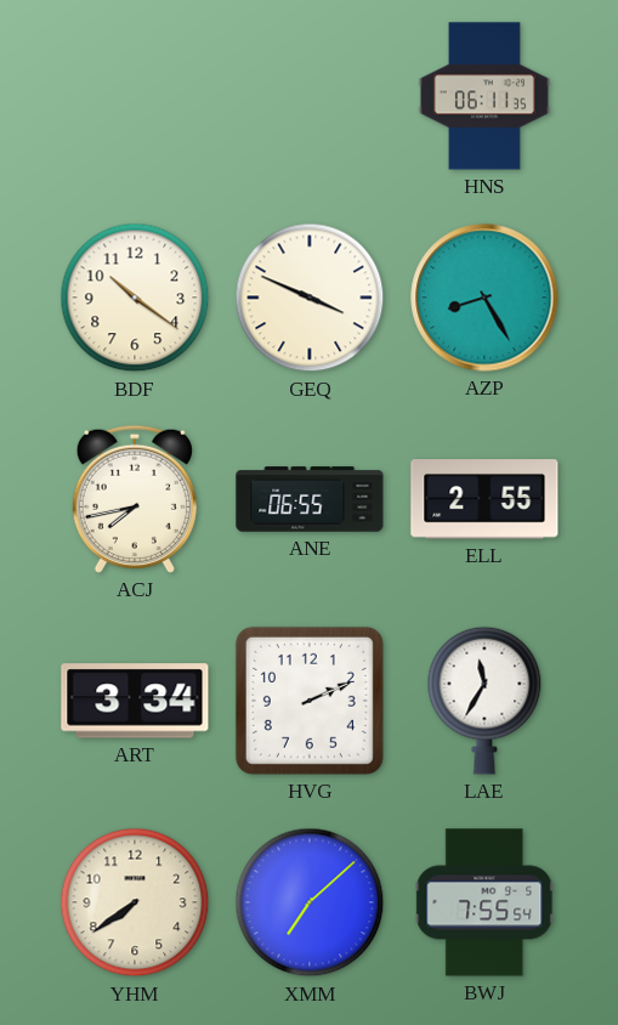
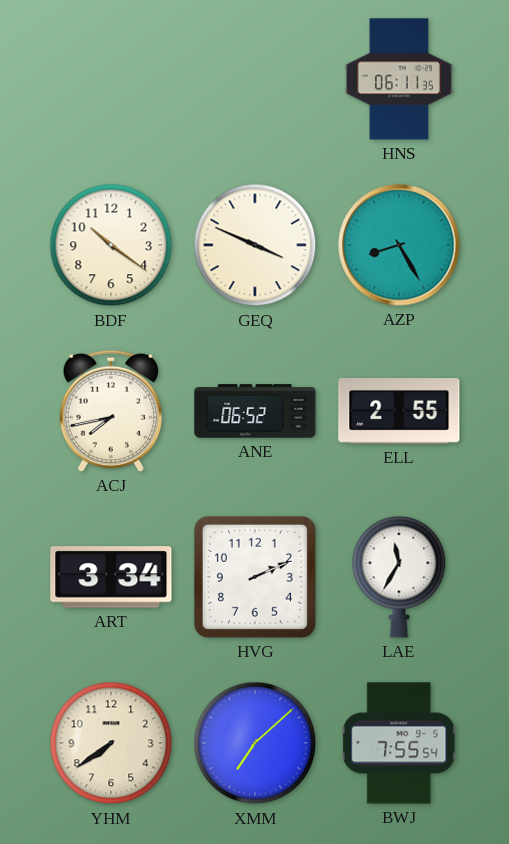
ANE: 06:55 -> 06:52
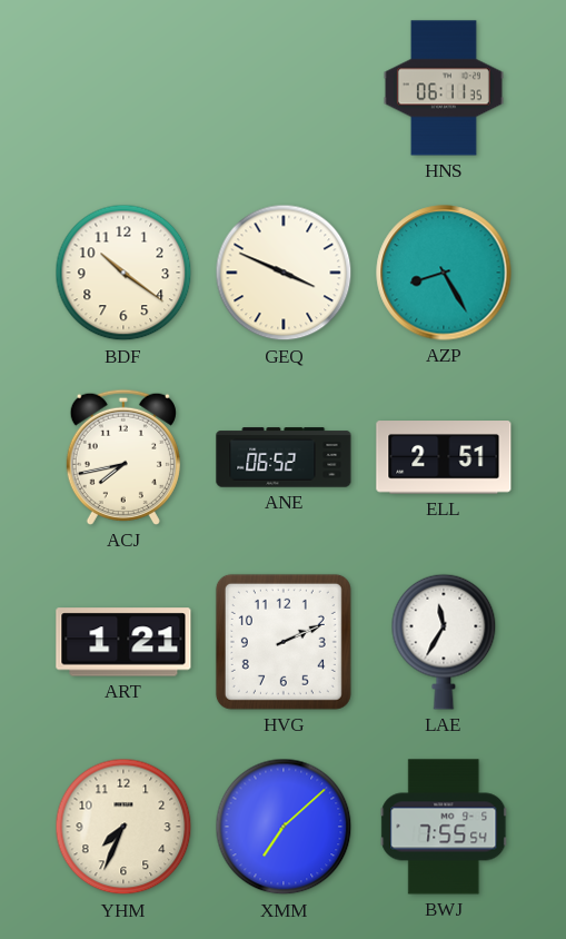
ELL: 2:55 -> 2:51
ART: 3:34 -> 1:21
YHM: 7:39 -> 7:34
